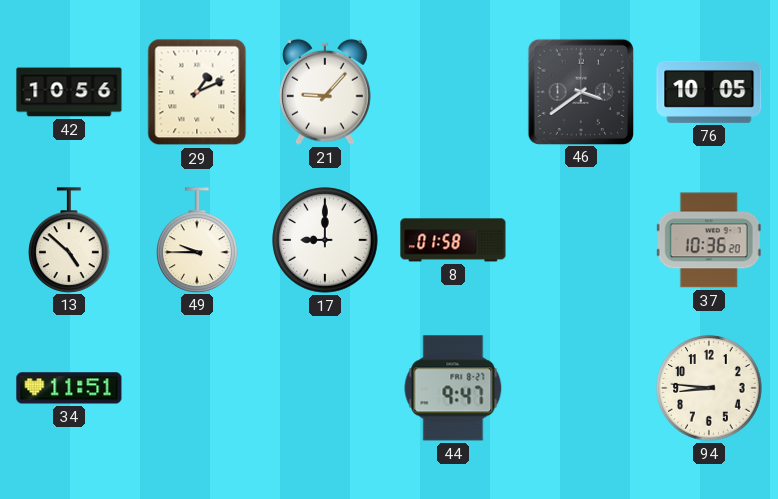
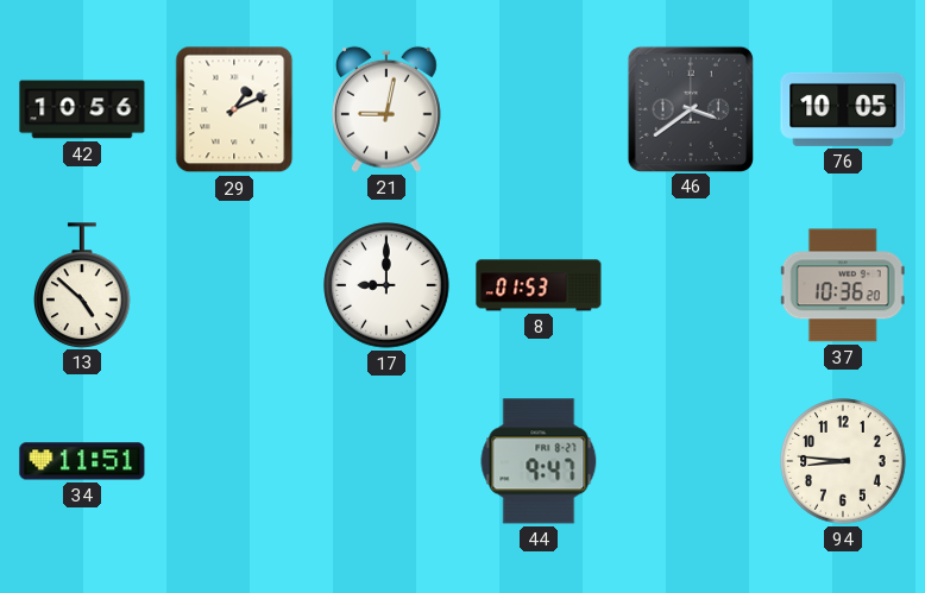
21: 9:07 -> 9:02
49: 9:45 -> none
8: 01:58 -> 01:53
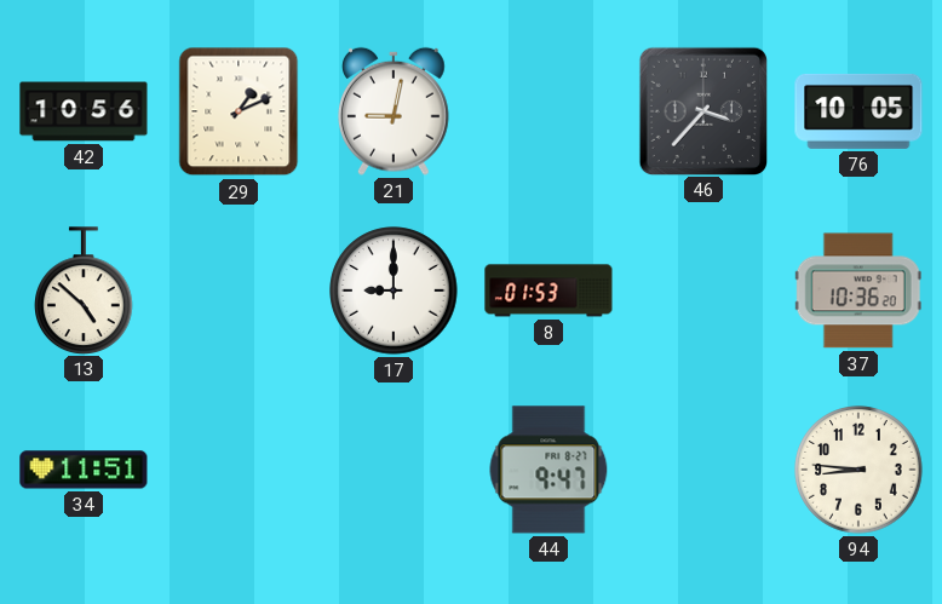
46: 3:39 -> 3:37
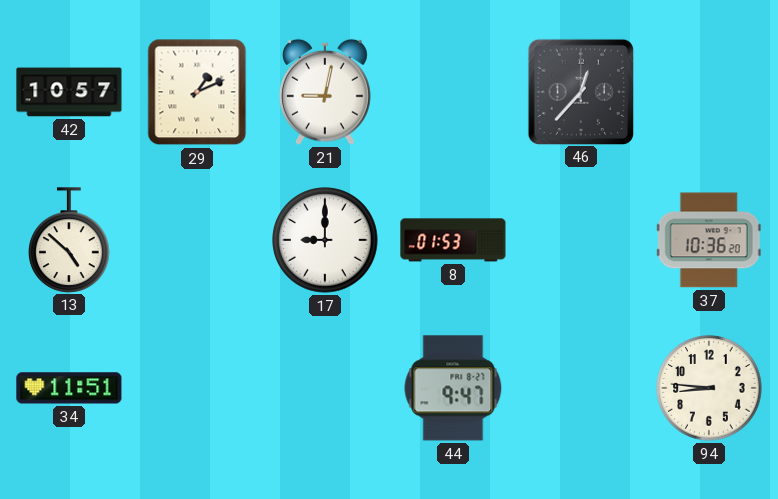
42: 10:56 -> 10:57
46: 3:37 -> 12:37
76: 10:05 -> none
